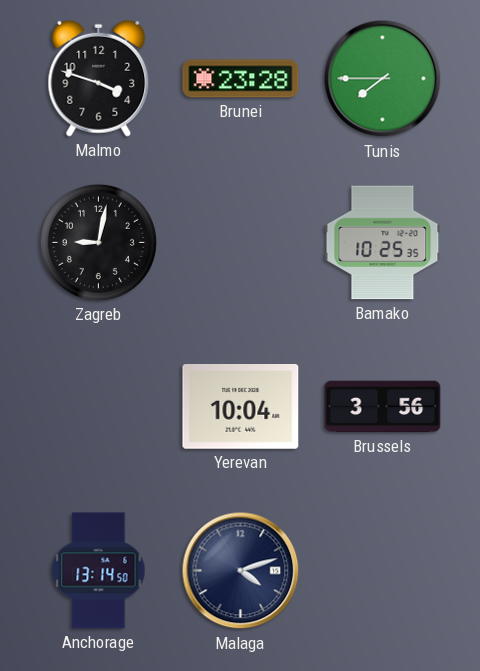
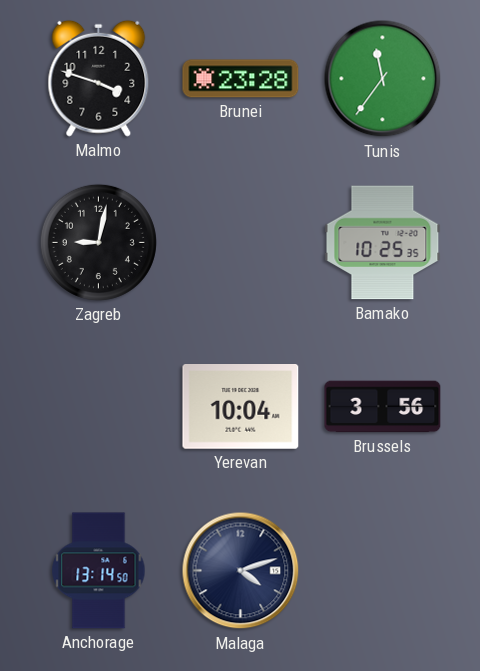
Tunis: 7:45 -> 11:36
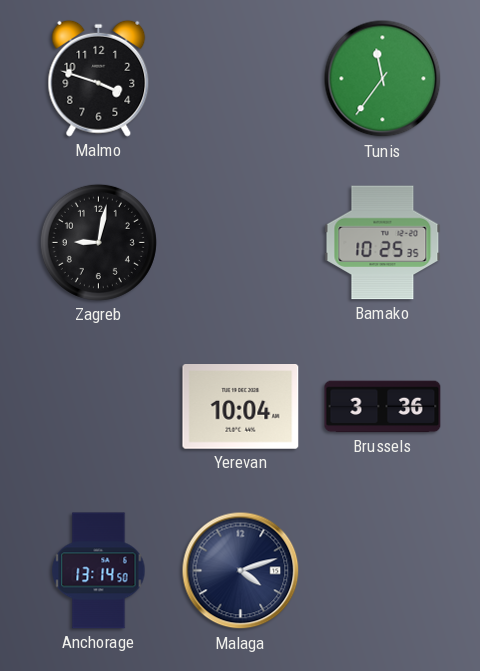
Brunei: 23:28 -> none
Brussels: 3:56 -> 3:36
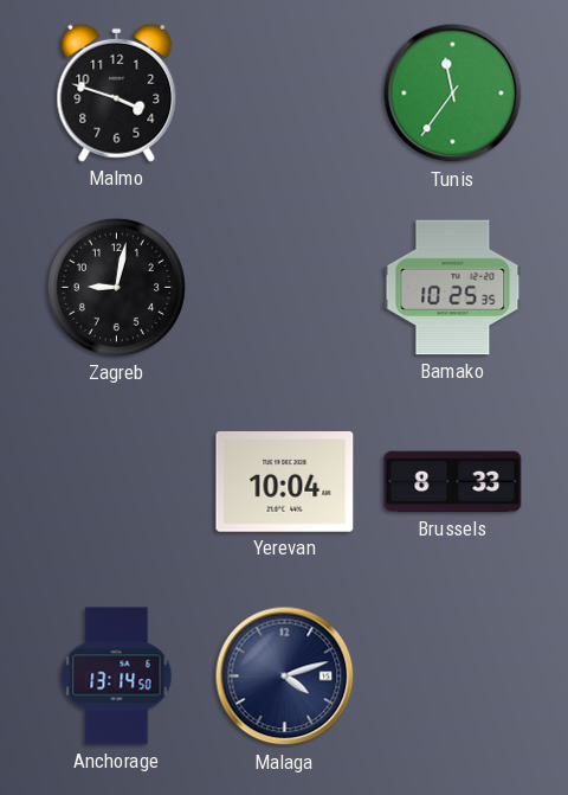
Brussels: 3:36 -> 8:33
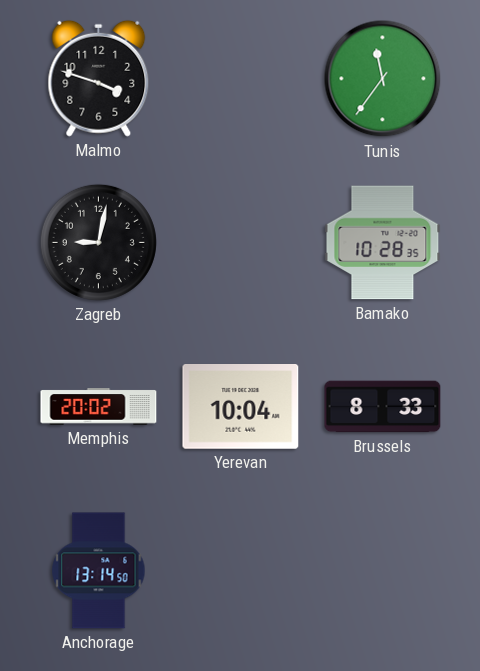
Bamako: 10:25 -> 10:28
Memphis: none -> 20:02
Malaga: 4:12 -> none
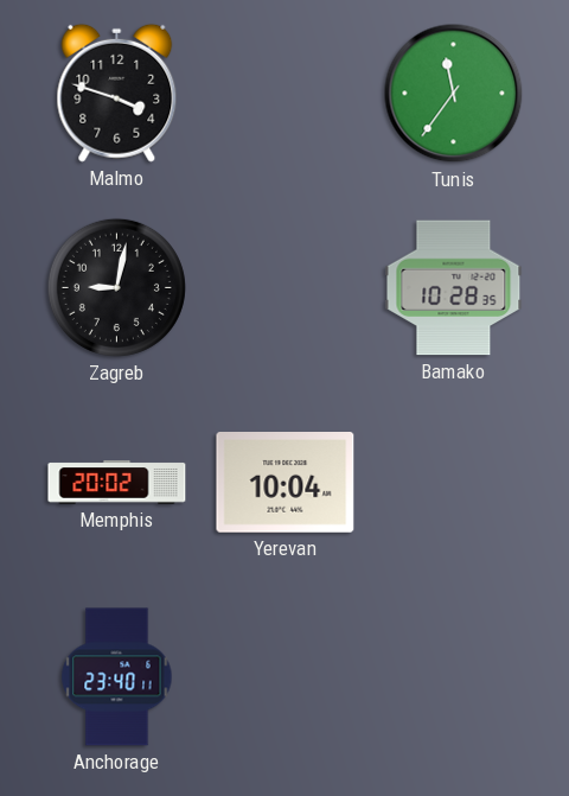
Brussels: 8:33 -> none
Anchorage: 13:14 -> 23:40
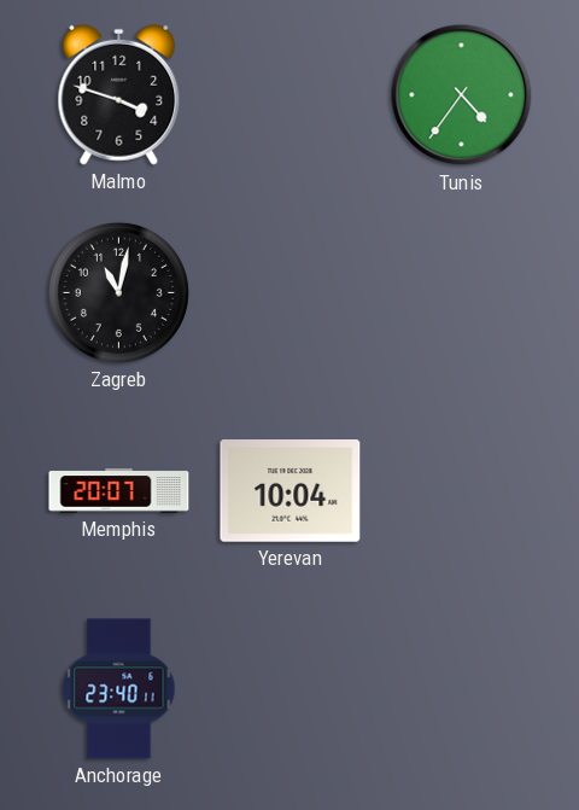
Tunis: 11:36 -> 4:36
Zagreb: 9:02 -> 11:02
Bamako: 10:28 -> none
Memphis: 20:02 -> 20:07
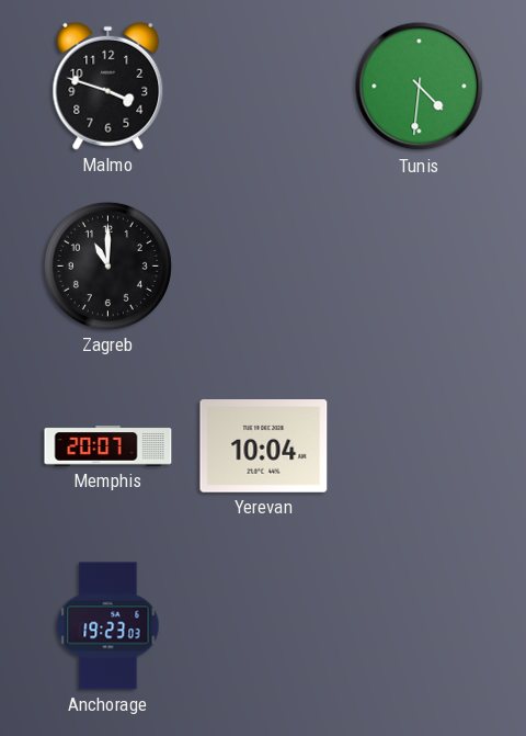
Tunis: 4:36 -> 4:31
Zagreb: 11:02 -> 11:00
Anchorage: 23:40 -> 19:23
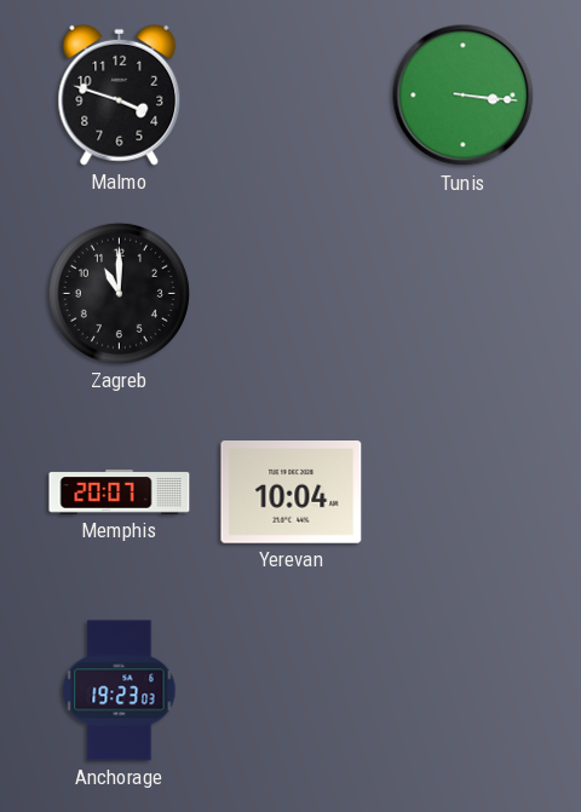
Tunis: 4:31 -> 3:16
